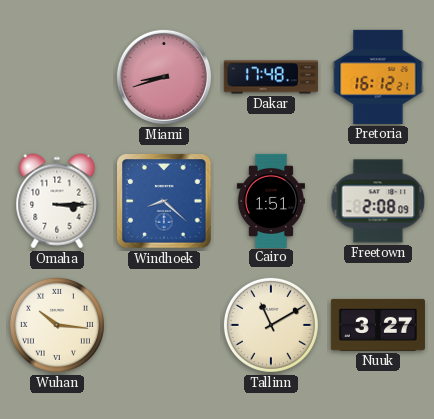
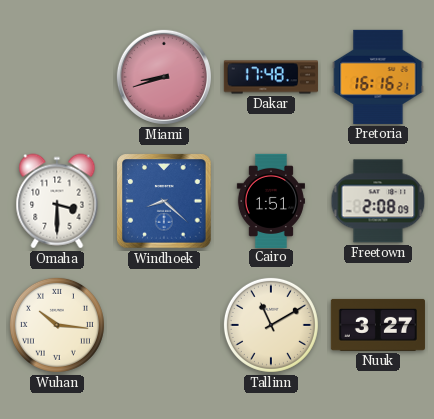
Pretoria: 16:12 -> 16:16
Omaha: 3:15 -> 3:30
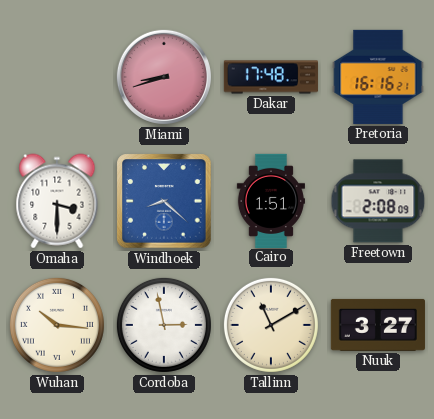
Cordoba: none -> 2:58
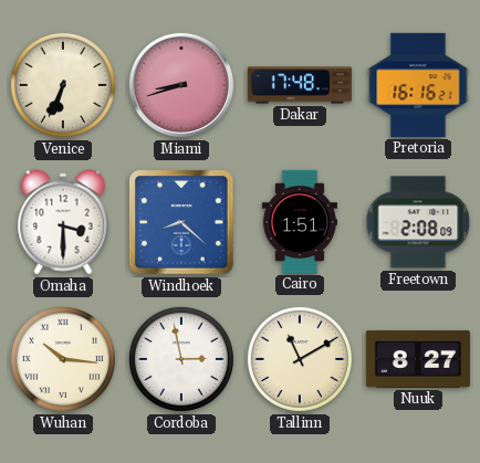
Venice: none -> 6:34
Nuuk: 3:27 -> 8:27
